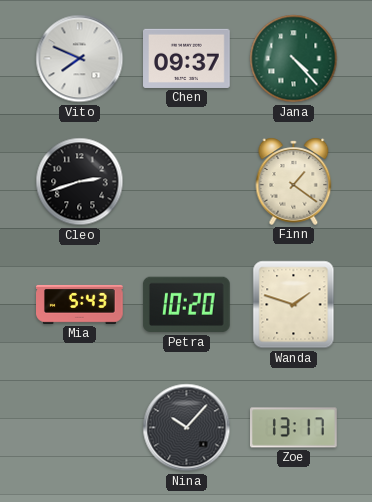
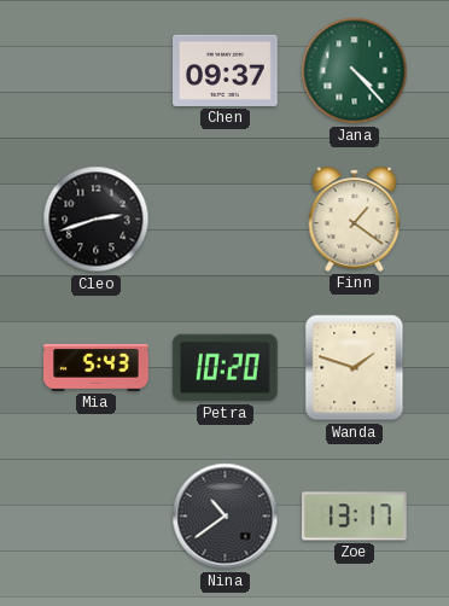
Vito: 7:49 -> none
Nina: 10:07 -> 10:39
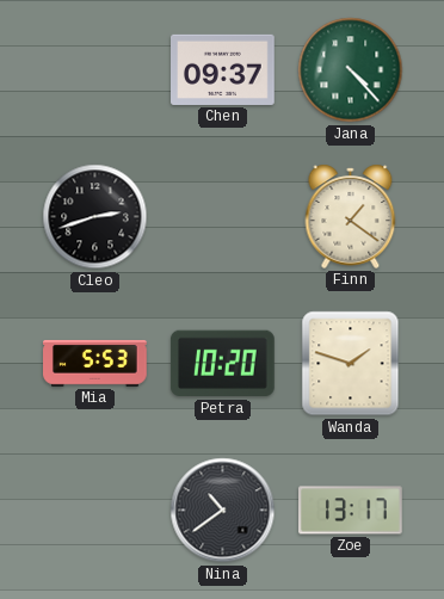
Mia: 5:43 -> 5:53
